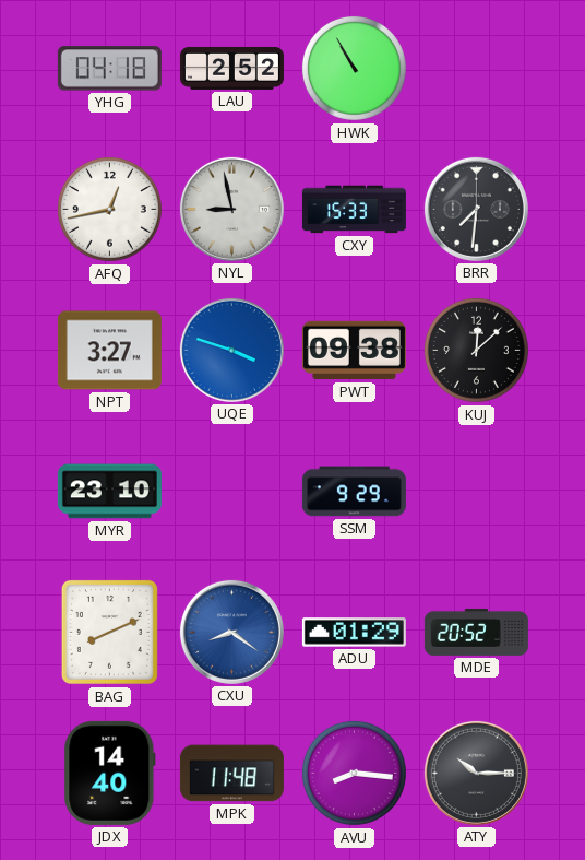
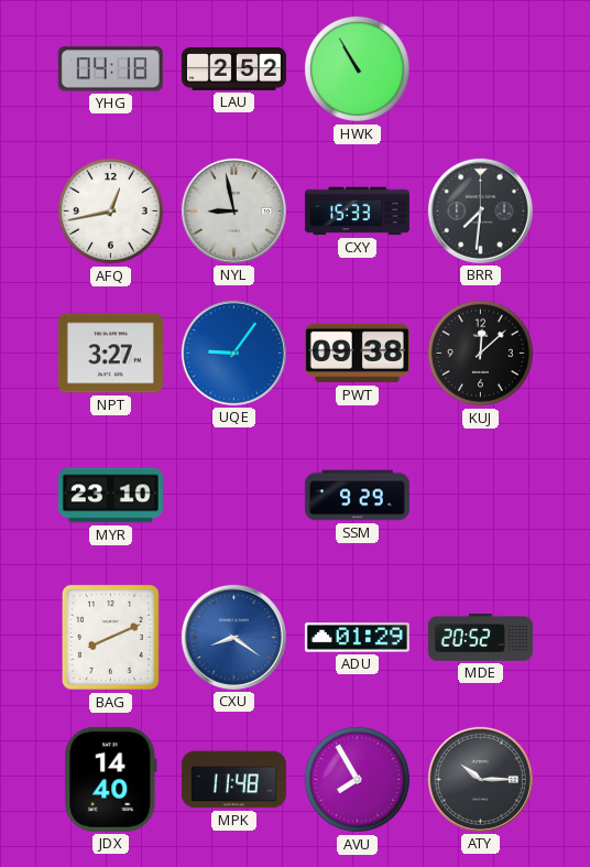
UQE: 3:48 -> 9:06
AVU: 8:16 -> 7:55
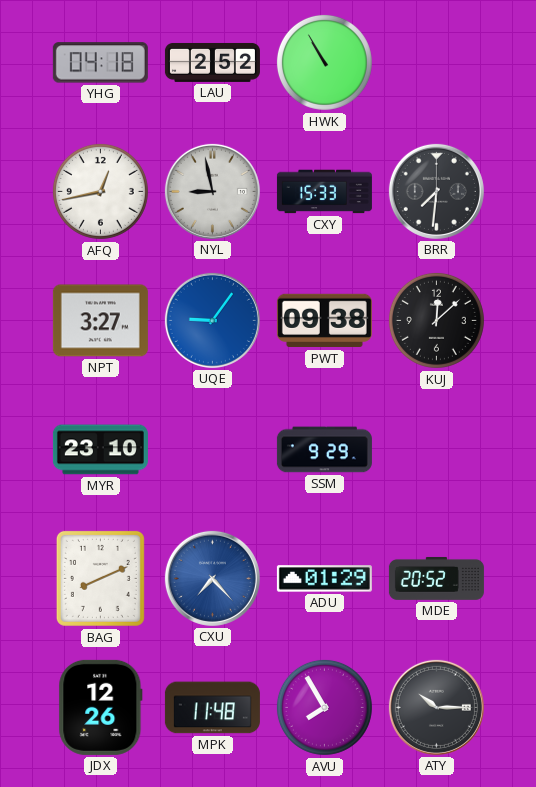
CXU: 8:21 -> 7:23
JDX: 14:40 -> 12:26
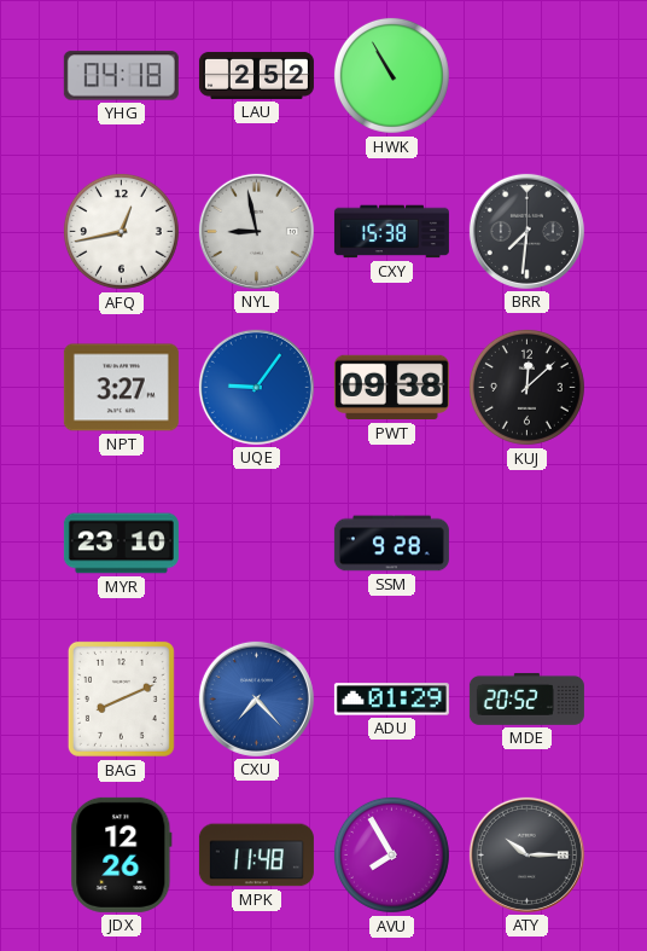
CXY: 15:33 -> 15:38
SSM: 9:29 -> 9:28
